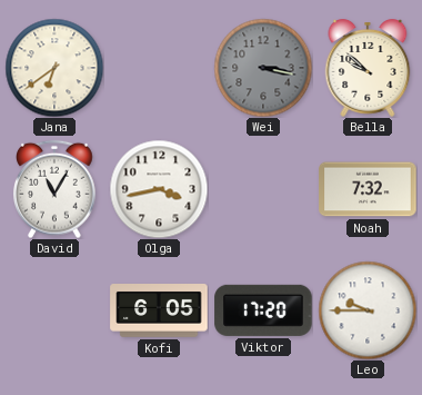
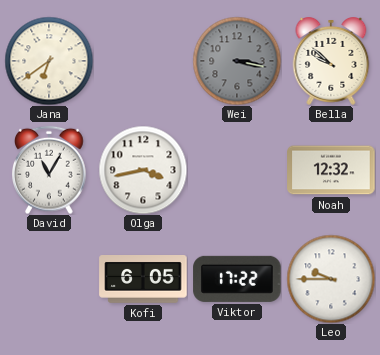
Noah: 7:32 -> 12:32
Viktor: 17:20 -> 17:22
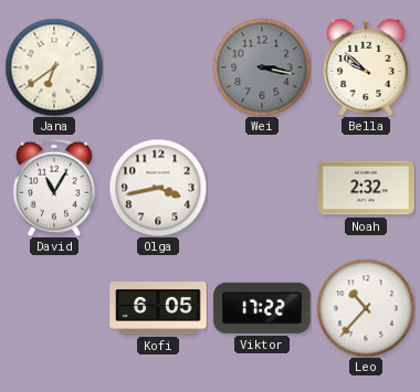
Noah: 12:32 -> 2:32
Leo: 9:45 -> 10:37
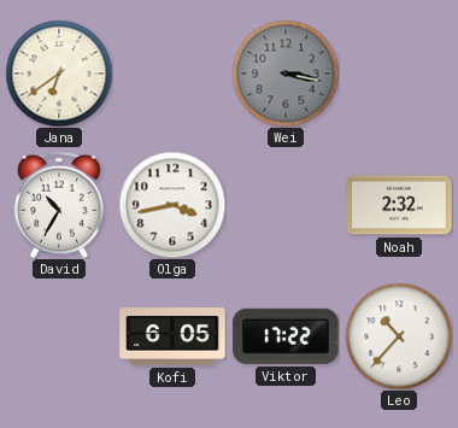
Bella: 9:52 -> none
David: 11:05 -> 10:35
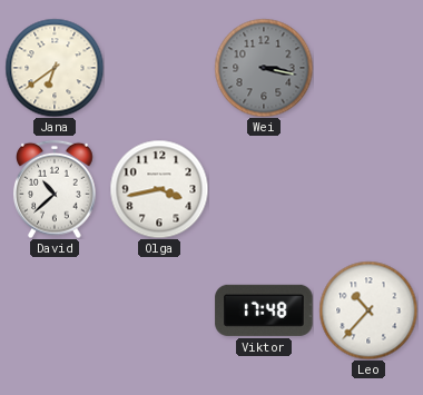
David: 10:35 -> 10:38
Noah: 2:32 -> none
Kofi: 6:05 -> none
Viktor: 17:22 -> 17:48
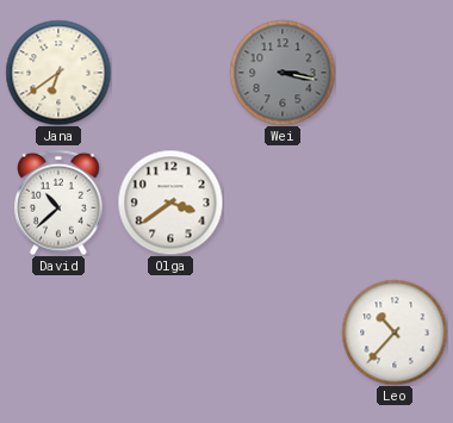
Olga: 3:43 -> 3:39
Viktor: 17:48 -> none
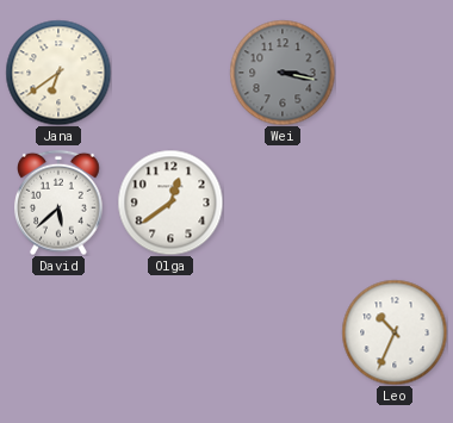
David: 10:38 -> 5:38
Olga: 3:39 -> 12:39
Leo: 10:37 -> 10:34
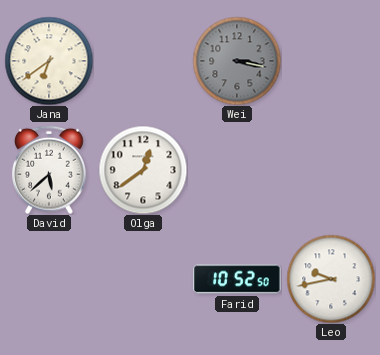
Farid: none -> 10:52
Leo: 10:34 -> 9:43
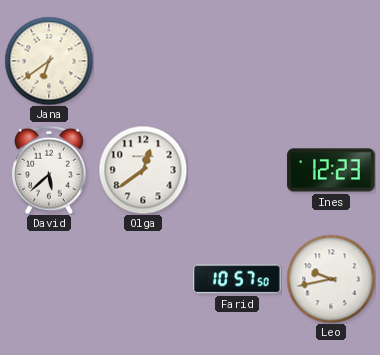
Wei: 3:17 -> none
Ines: none -> 12:23
Farid: 10:52 -> 10:57
